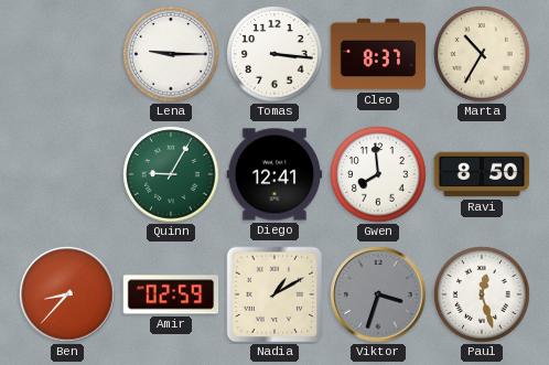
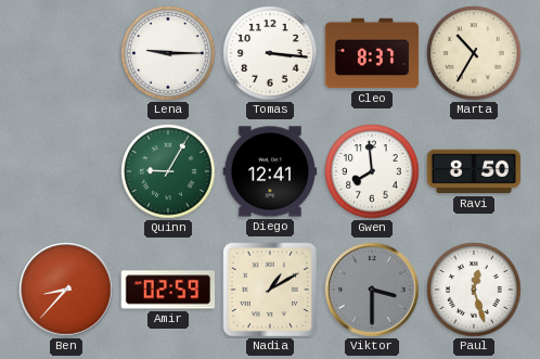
Viktor: 3:33 -> 3:30
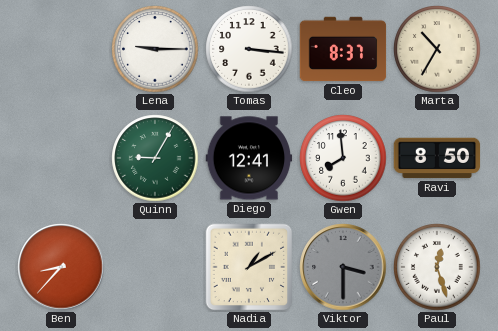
Amir: 02:59 -> none
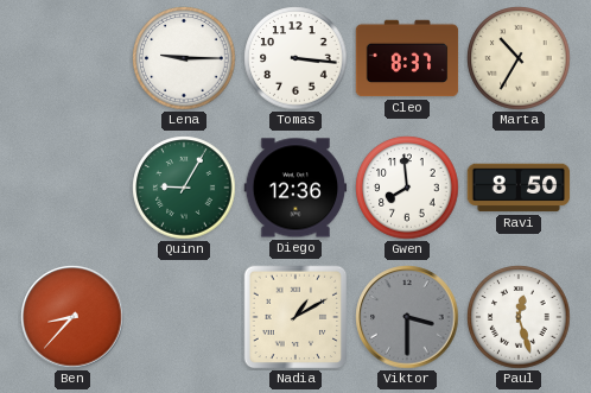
Diego: 12:41 -> 12:36
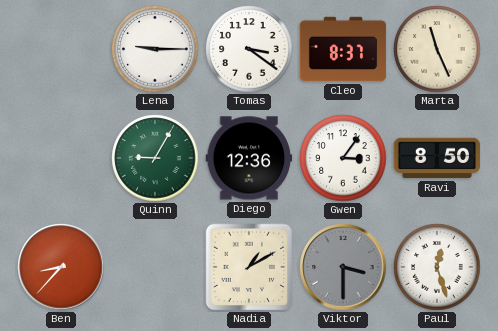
Tomas: 3:16 -> 3:21
Marta: 10:35 -> 11:26
Gwen: 7:59 -> 3:06
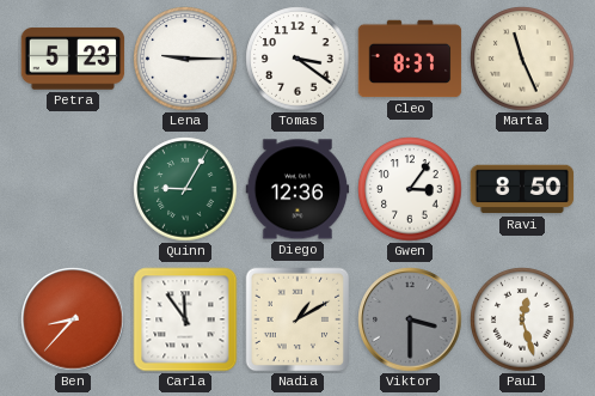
Petra: none -> 5:23
Carla: none -> 11:54
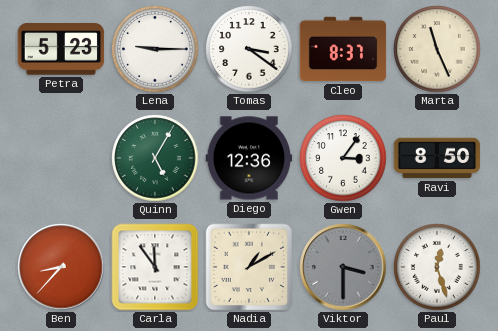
Quinn: 9:05 -> 5:05
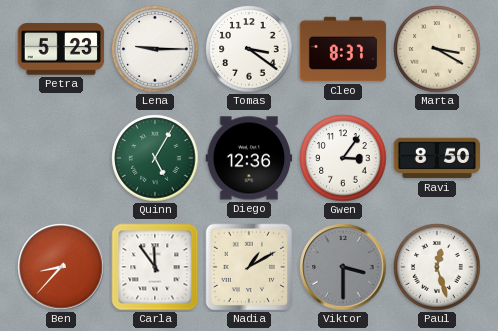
Marta: 11:26 -> 3:20
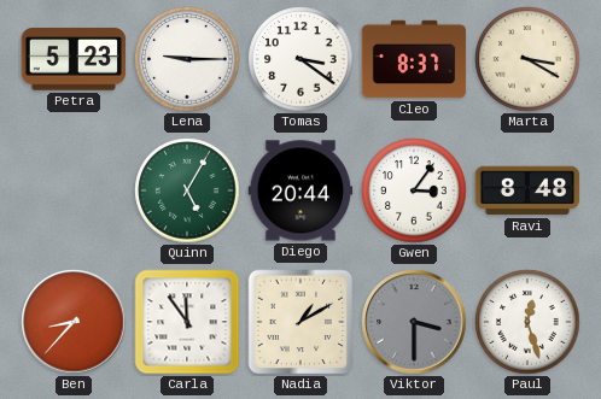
Diego: 12:36 -> 20:44
Ravi: 8:50 -> 8:48
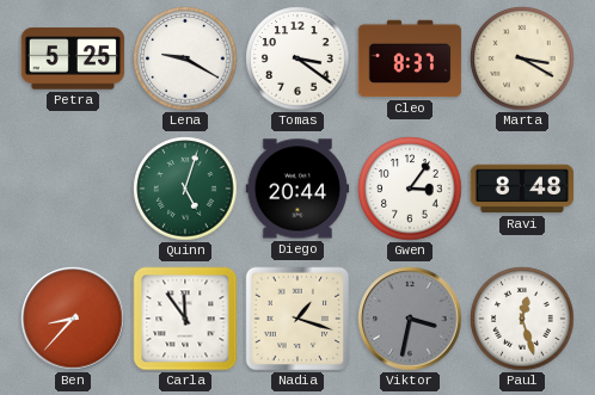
Petra: 5:23 -> 5:25
Lena: 9:15 -> 9:20
Quinn: 5:05 -> 5:03
Nadia: 1:10 -> 1:18
Viktor: 3:30 -> 3:32
